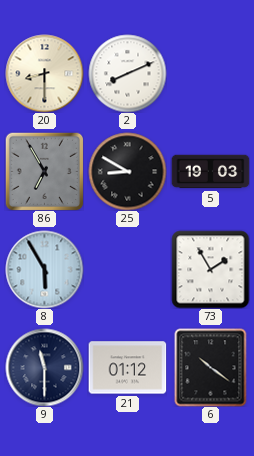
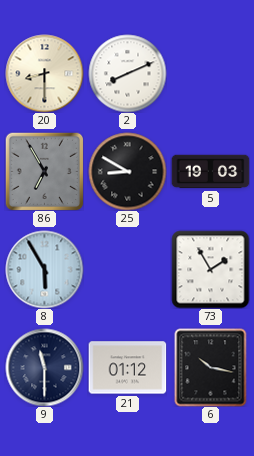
6: 10:21 -> 10:17
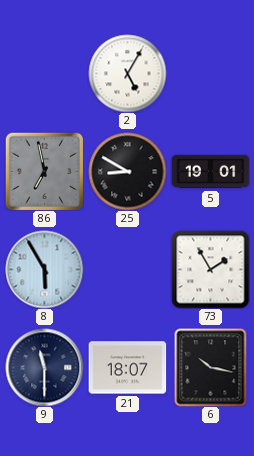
20: 8:30 -> none
2: 8:11 -> 5:05
86: 6:55 -> 6:58
5: 19:03 -> 19:01
21: 01:12 -> 18:07
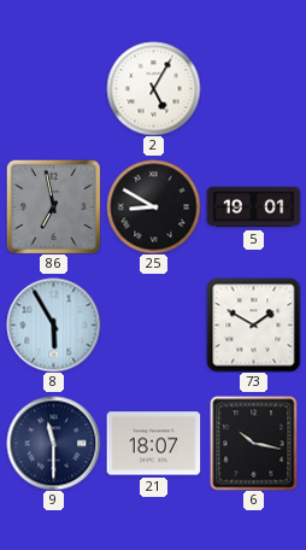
73: 1:55 -> 1:50
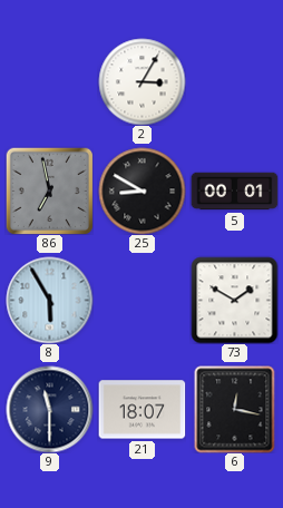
2: 5:05 -> 3:05
5: 19:01 -> 00:01
6: 10:17 -> 12:17
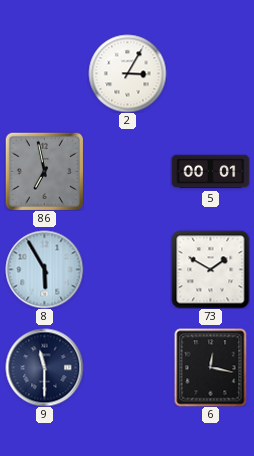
25: 8:50 -> none
21: 18:07 -> none
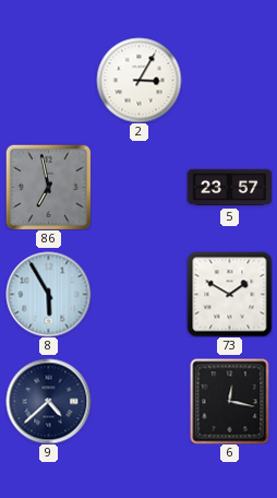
5: 00:01 -> 23:57
9: 11:30 -> 4:38
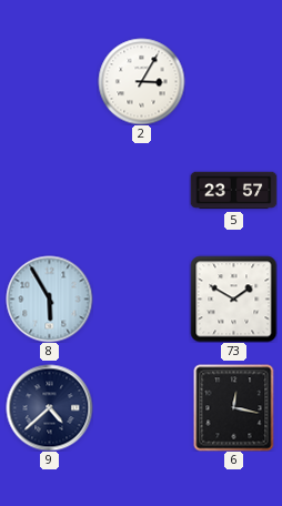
86: 6:58 -> none
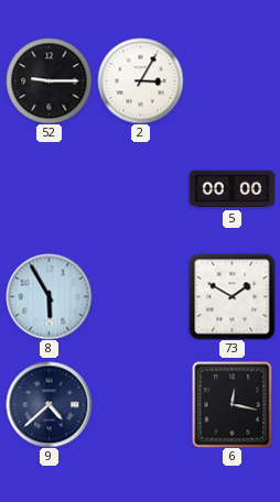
52: none -> 9:15
5: 23:57 -> 00:00
